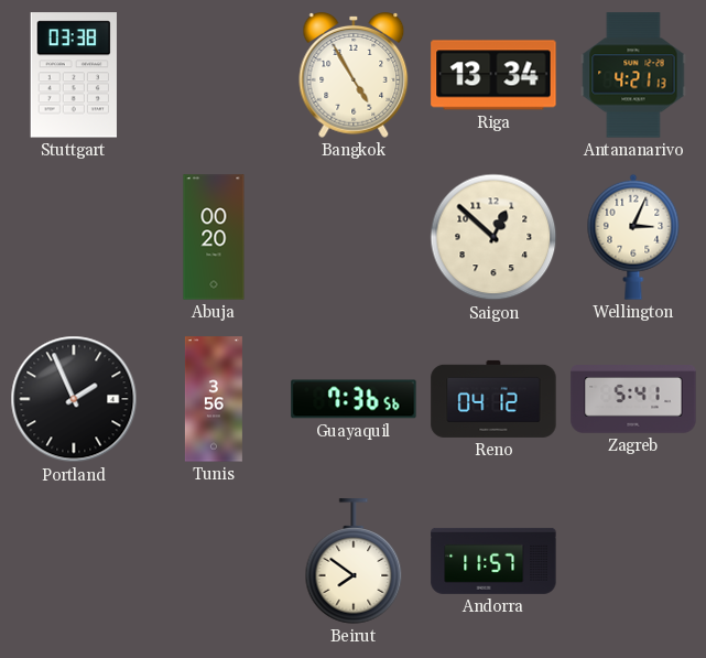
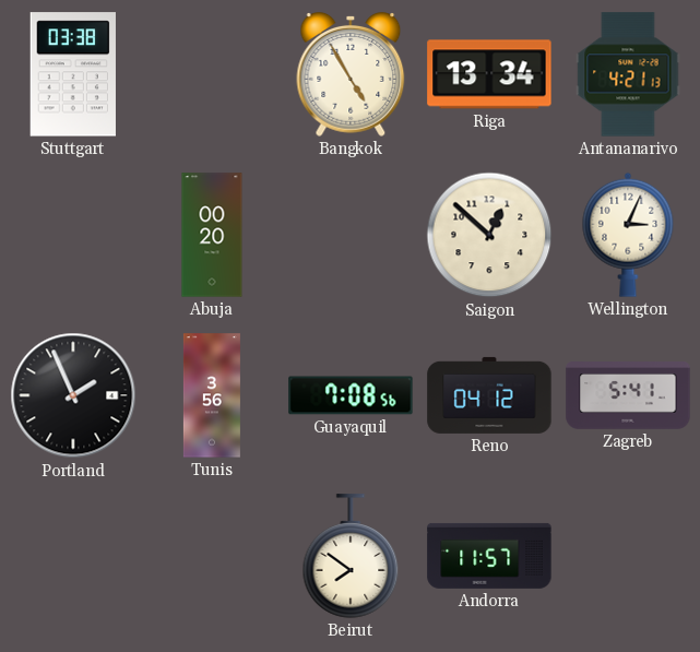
Guayaquil: 7:36 -> 7:08
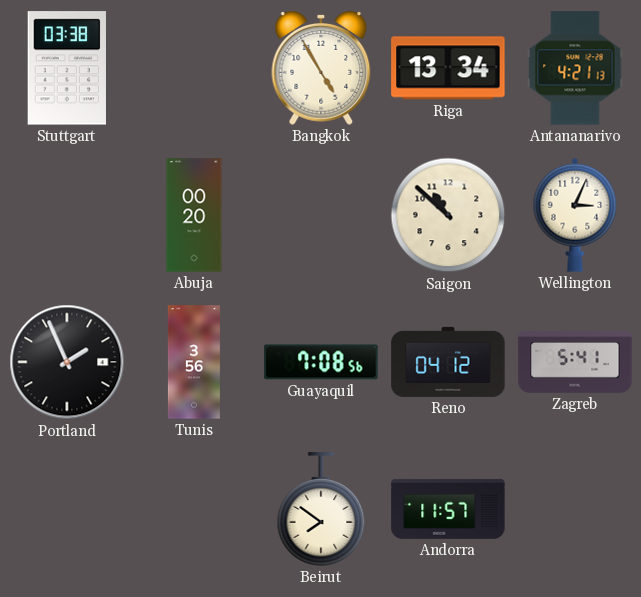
Saigon: 12:52 -> 10:52
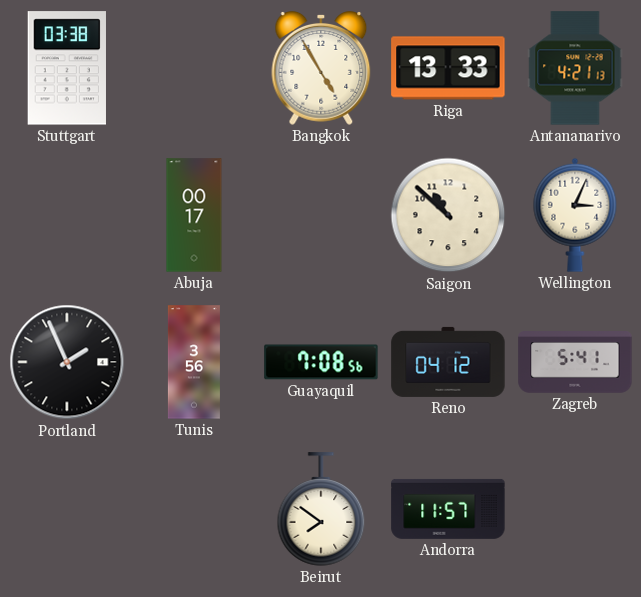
Riga: 13:34 -> 13:33
Abuja: 00:20 -> 00:17
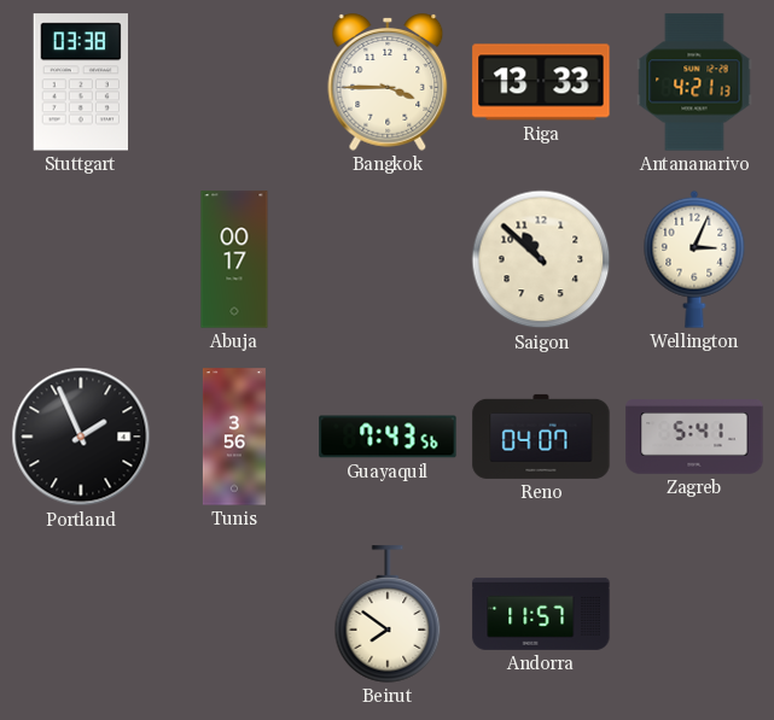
Bangkok: 4:55 -> 3:45
Guayaquil: 7:08 -> 7:43
Reno: 04:12 -> 04:07
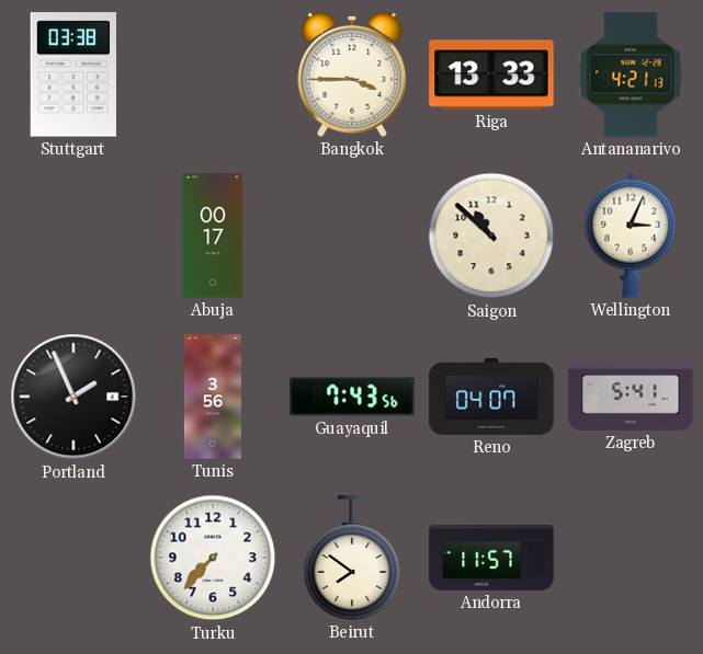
Turku: none -> 7:37
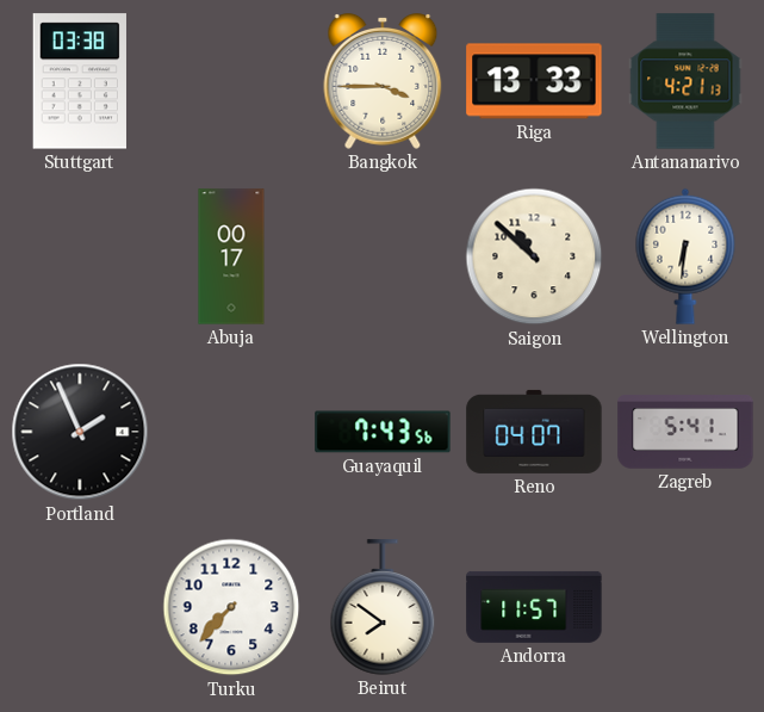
Wellington: 3:04 -> 6:31
Tunis: 3:56 -> none
